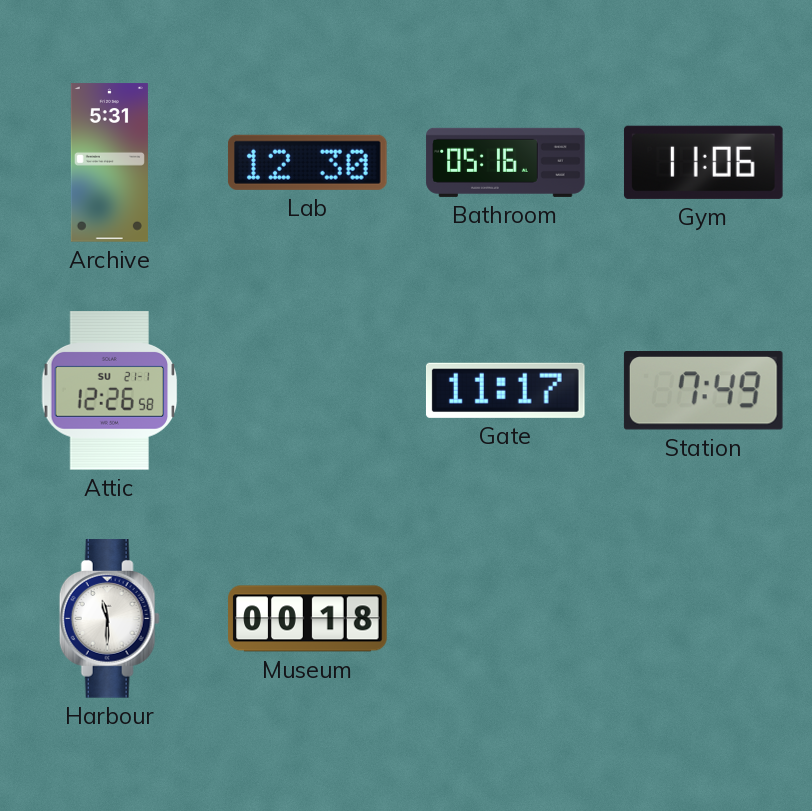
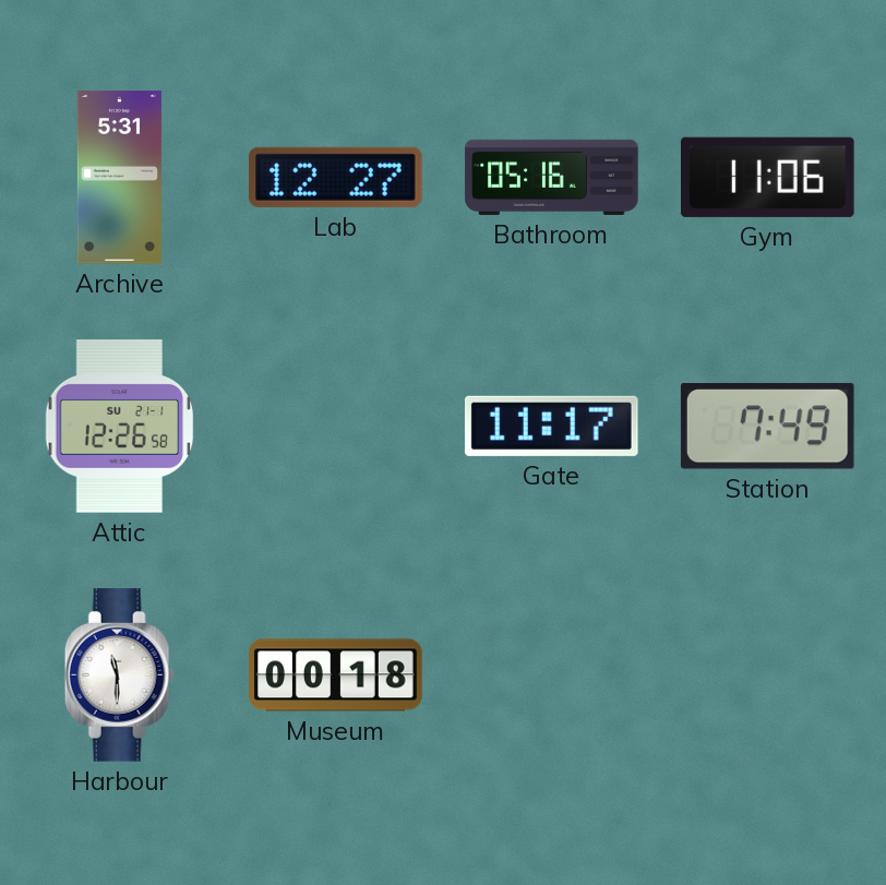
Lab: 12:30 -> 12:27
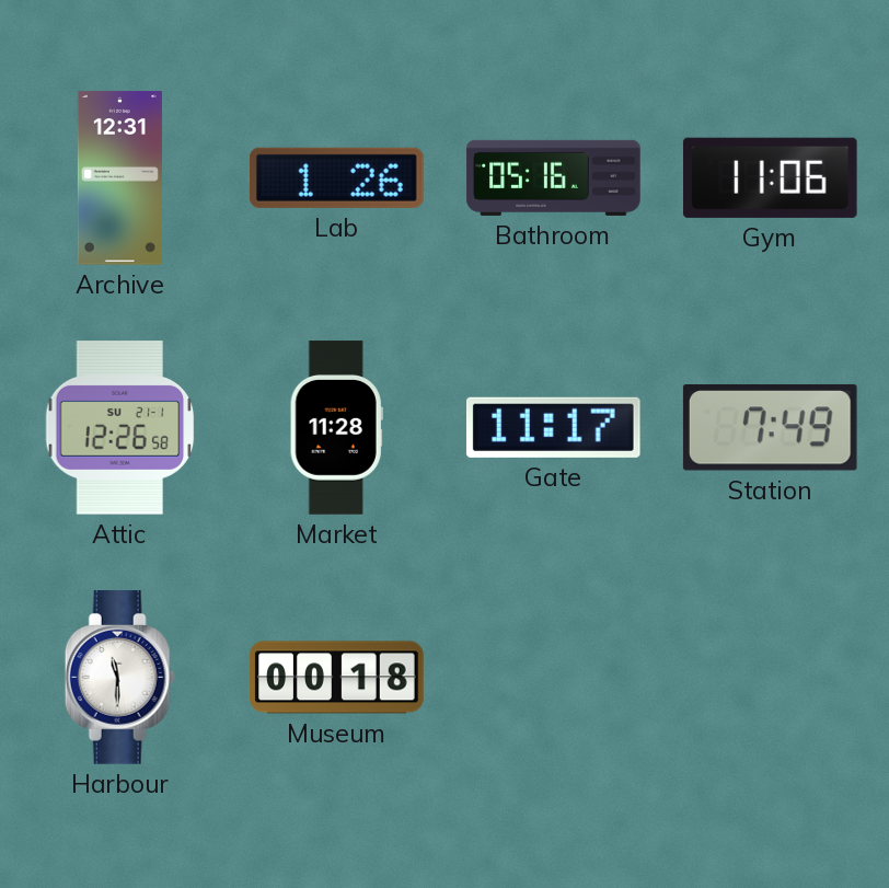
Archive: 5:31 -> 12:31
Lab: 12:27 -> 1:26
Market: none -> 11:28
